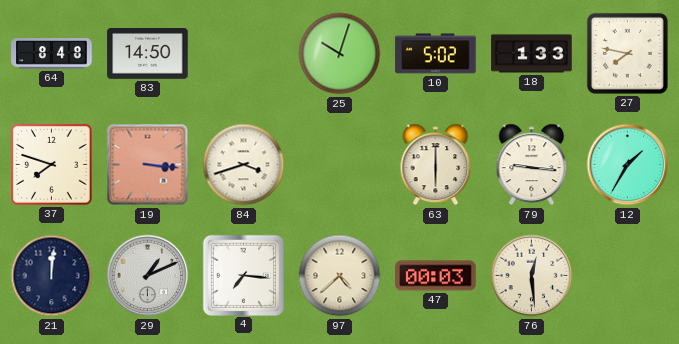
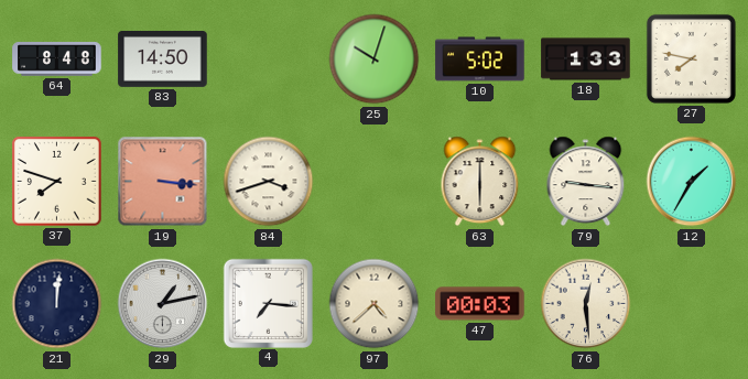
29: 1:11 -> 1:13
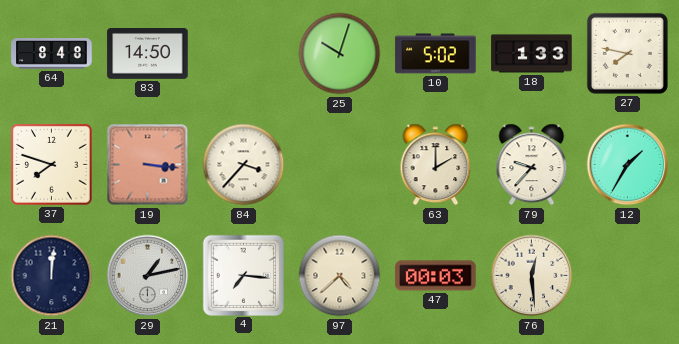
84: 3:42 -> 3:37
63: 6:00 -> 2:00
79: 9:16 -> 9:37
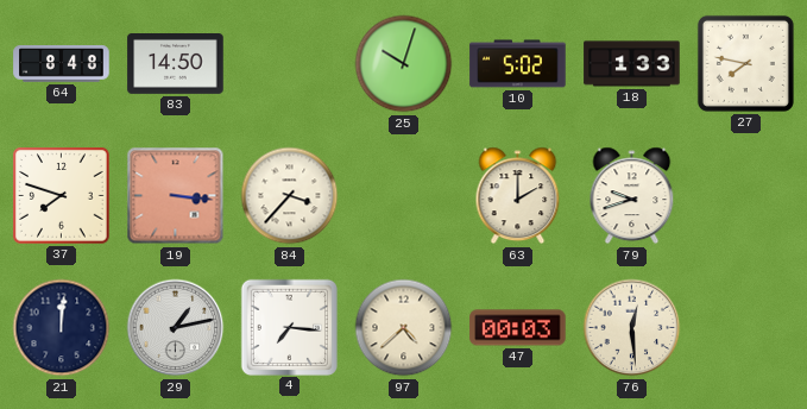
79: 9:37 -> 9:42
12: 1:35 -> none
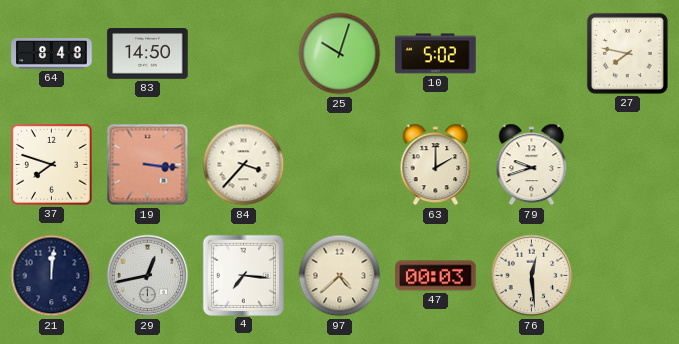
18: 1:33 -> none
29: 1:13 -> 12:43
